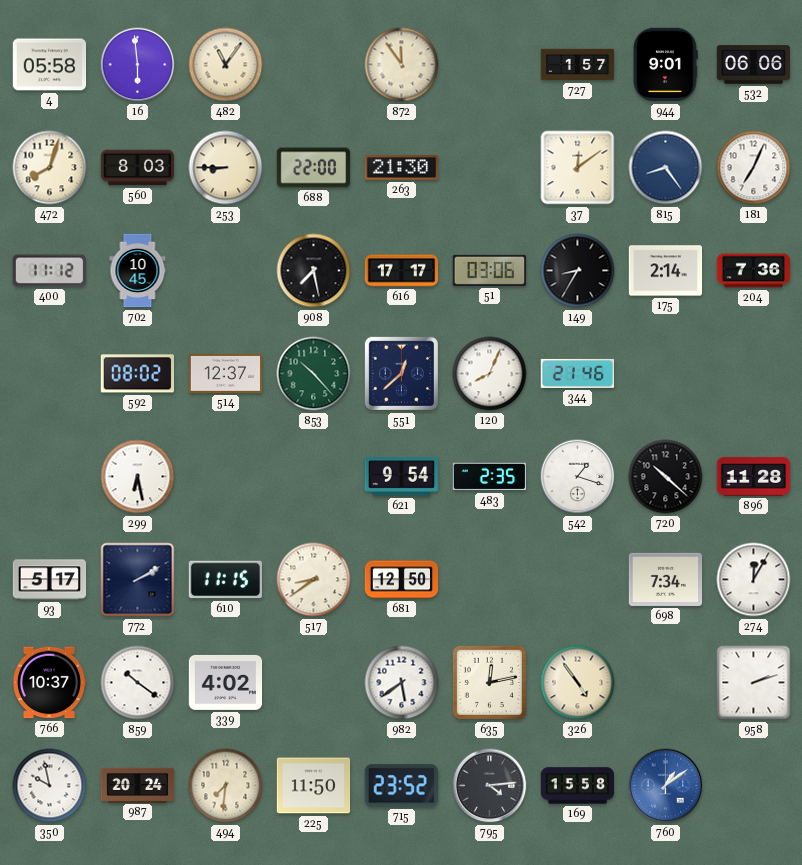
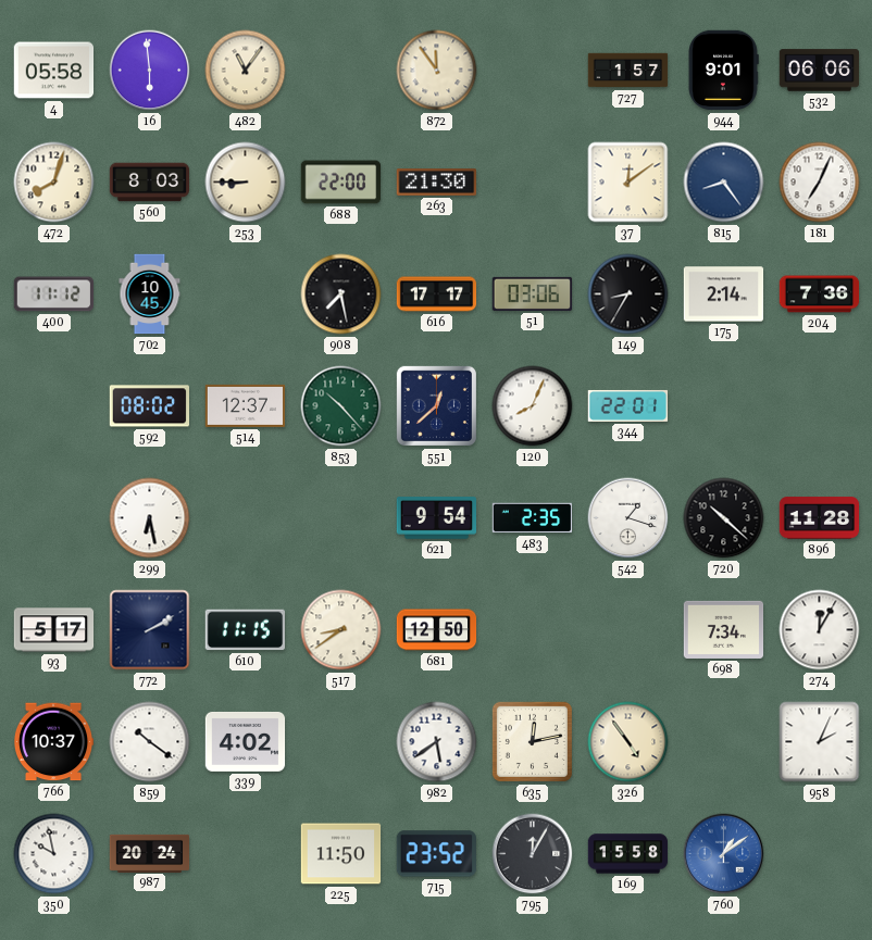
344: 21:46 -> 22:01
958: 2:12 -> 2:04
494: 7:31 -> none
795: 4:14 -> 12:05
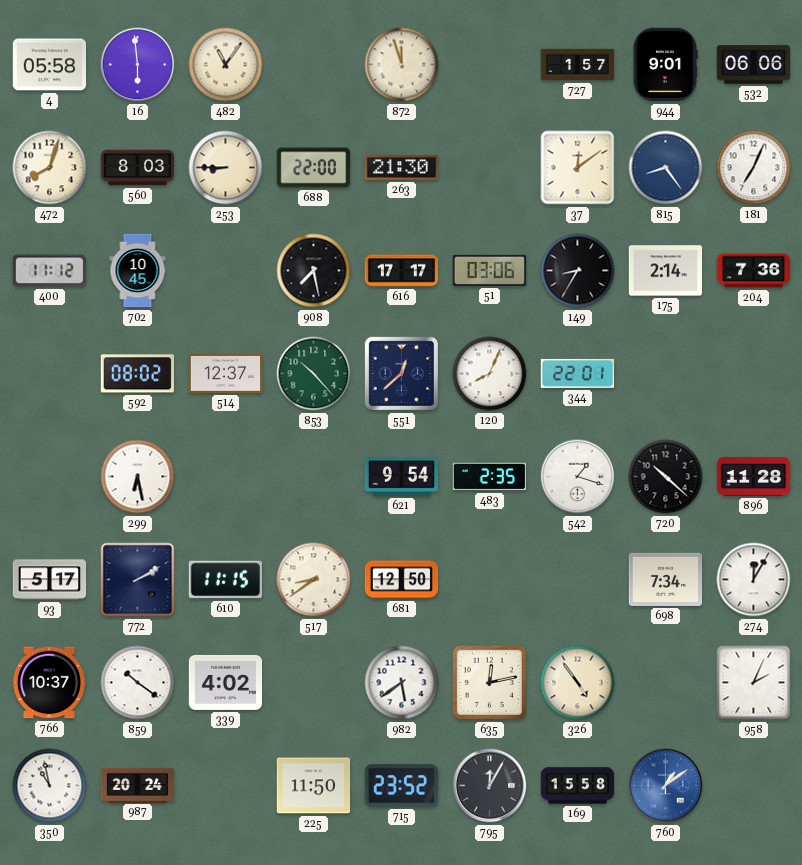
872: 11:54 -> 11:57
350: 9:58 -> 10:58
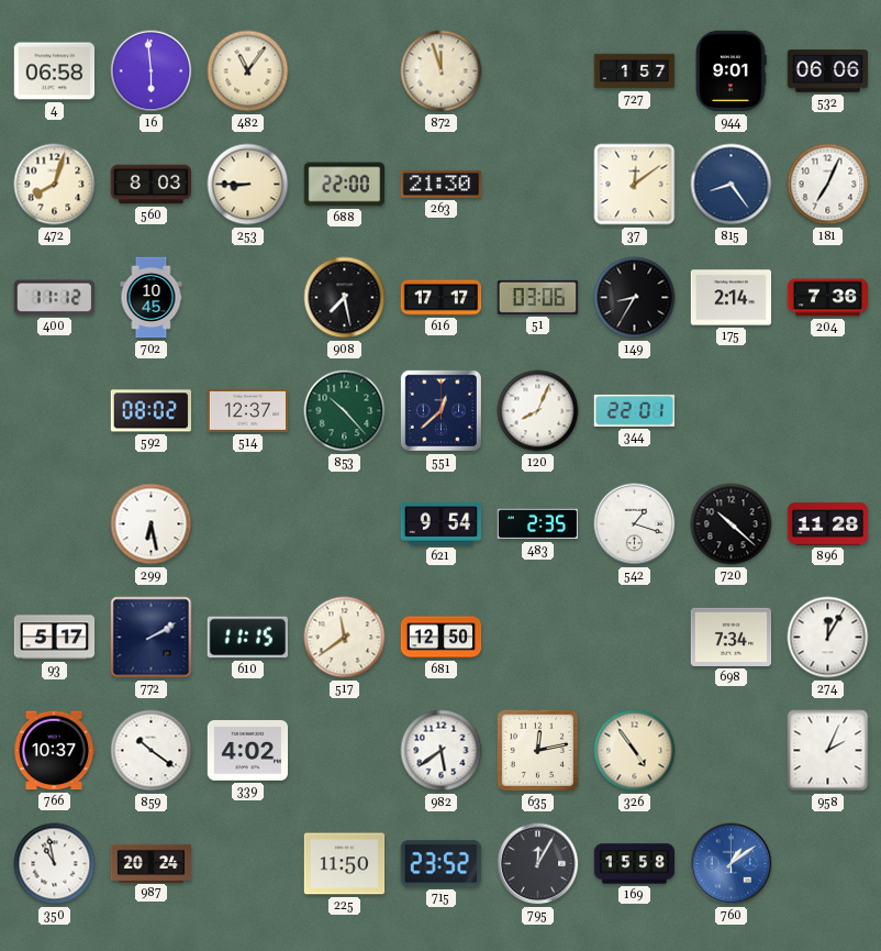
4: 05:58 -> 06:58
517: 8:39 -> 11:39
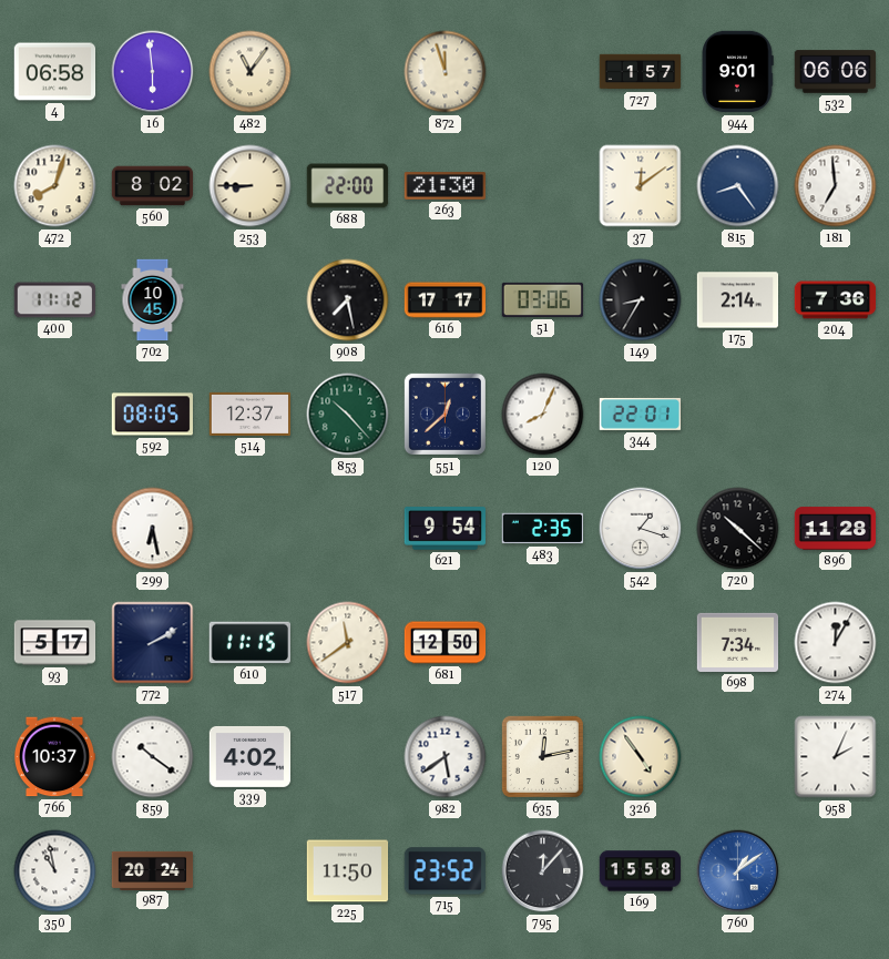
560: 8:03 -> 8:02
181: 7:04 -> 6:59
592: 08:02 -> 08:05
795: 12:05 -> 12:07
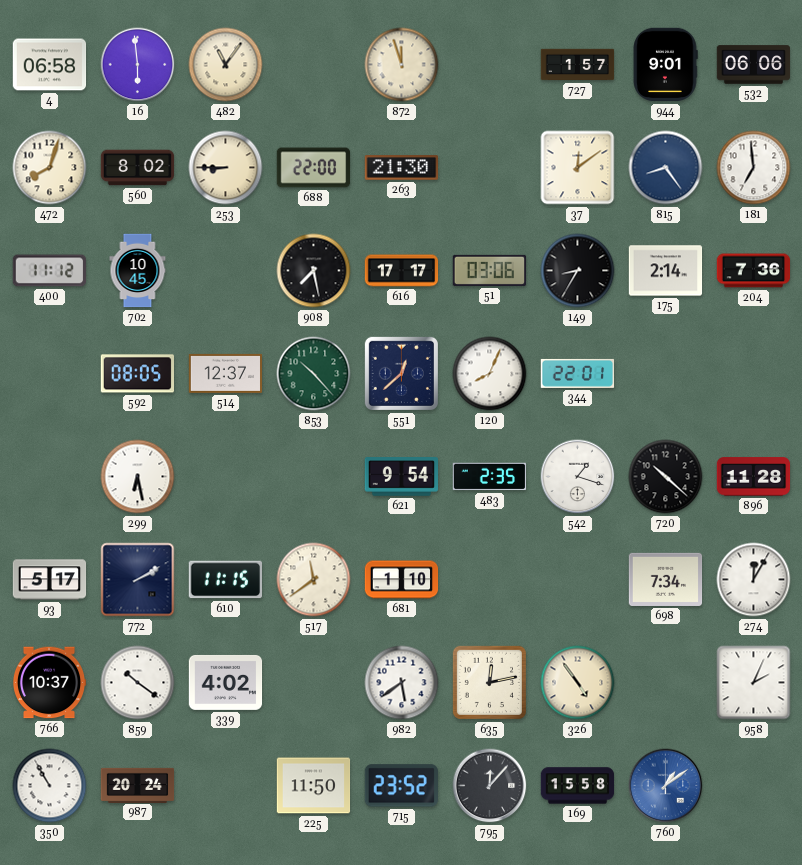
681: 12:50 -> 1:10
350: 10:58 -> 10:55
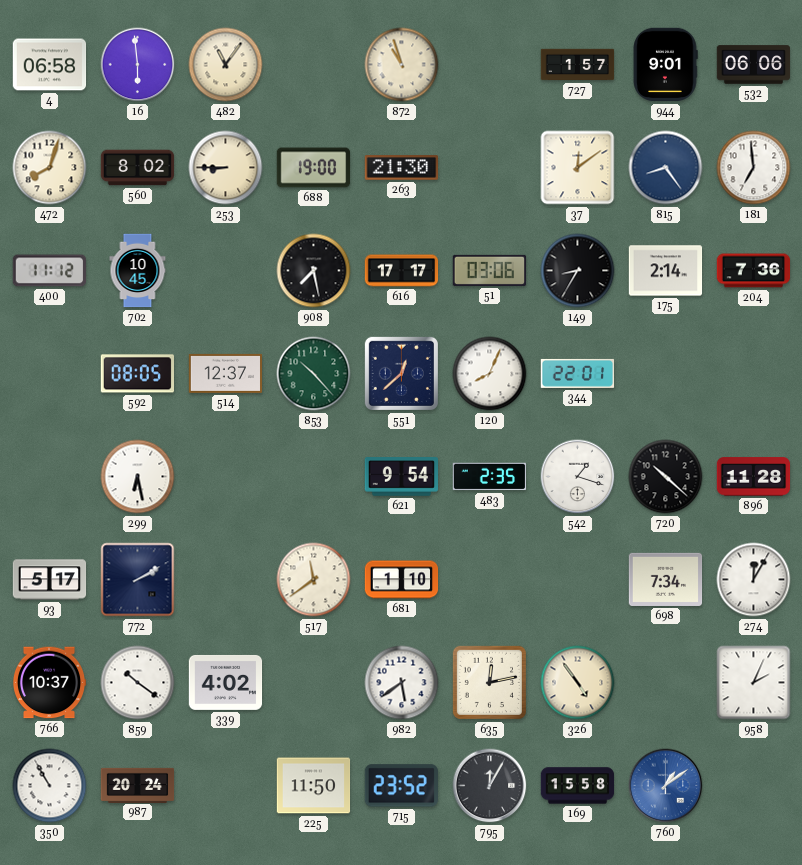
872: 11:57 -> 10:57
688: 22:00 -> 19:00
610: 11:15 -> none
795: 12:07 -> 12:05
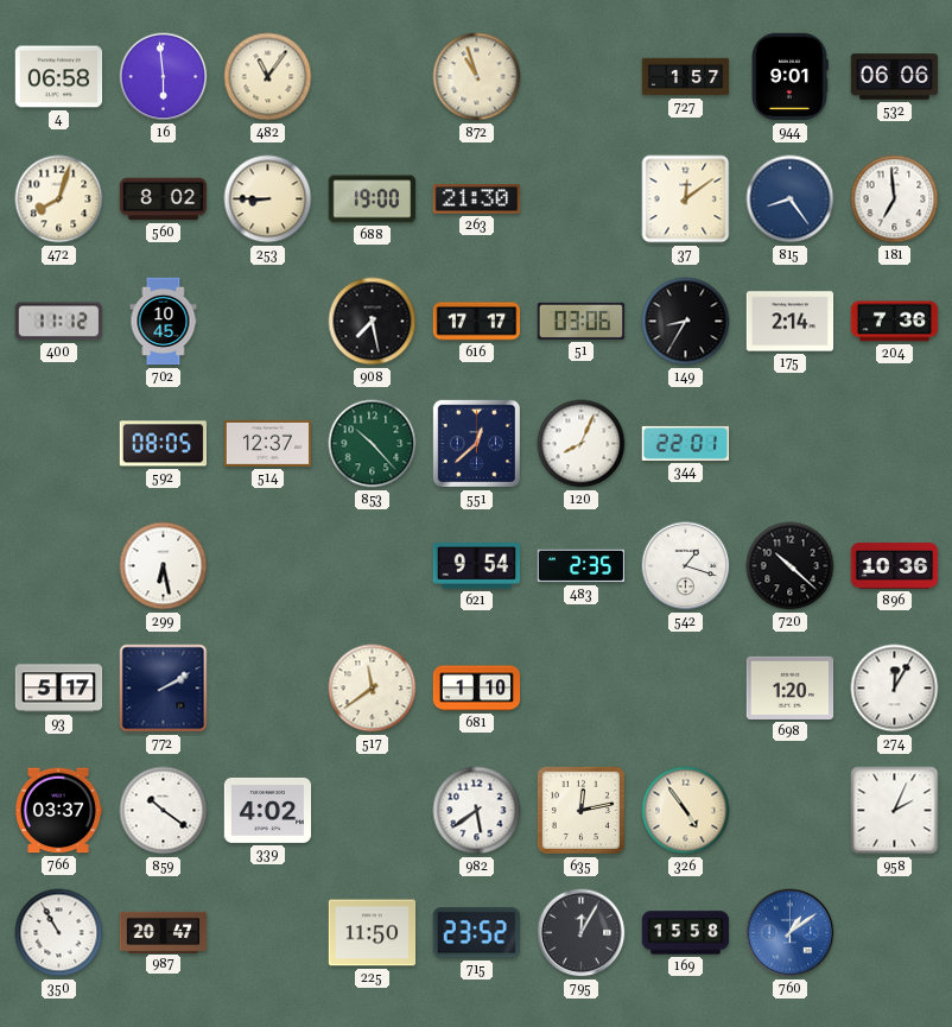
896: 11:28 -> 10:36
698: 7:34 -> 1:20
766: 10:37 -> 03:37
987: 20:24 -> 20:47
